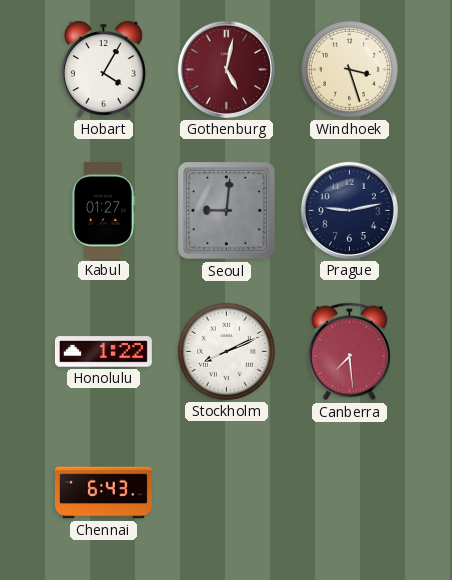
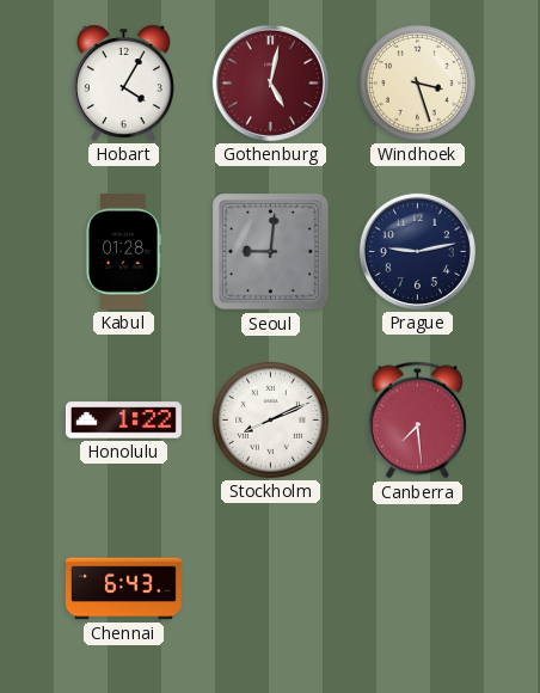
Kabul: 01:27 -> 01:28
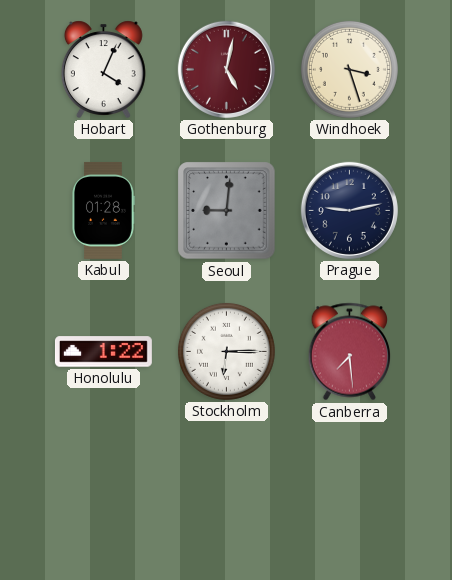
Hobart: 4:05 -> 4:04
Stockholm: 8:11 -> 6:15
Chennai: 6:43 -> none
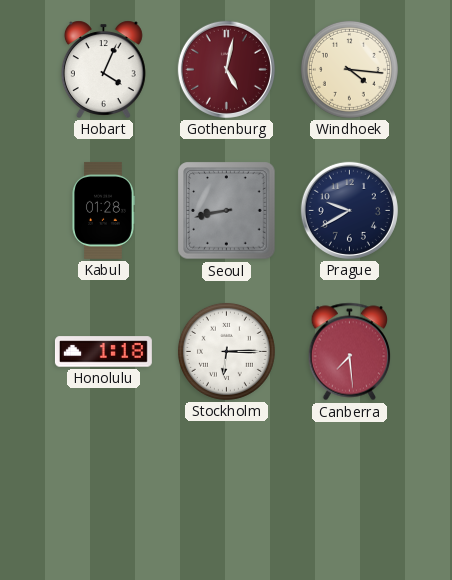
Windhoek: 3:27 -> 4:16
Seoul: 9:01 -> 8:43
Prague: 9:13 -> 9:40
Honolulu: 1:22 -> 1:18
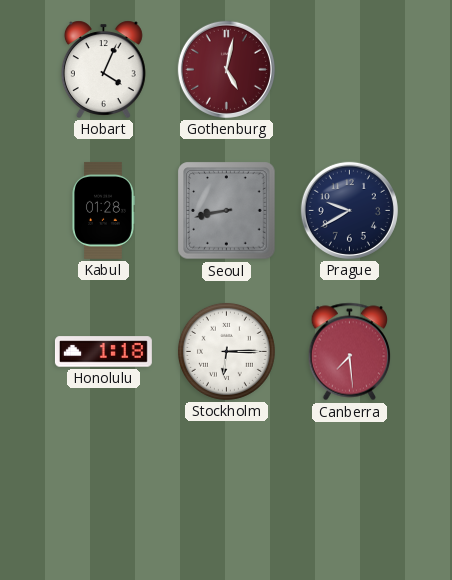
Windhoek: 4:16 -> none
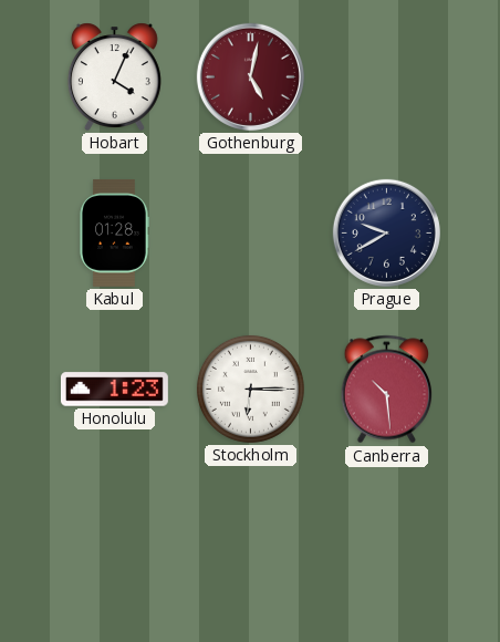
Seoul: 8:43 -> none
Honolulu: 1:18 -> 1:23
Canberra: 7:29 -> 10:29
